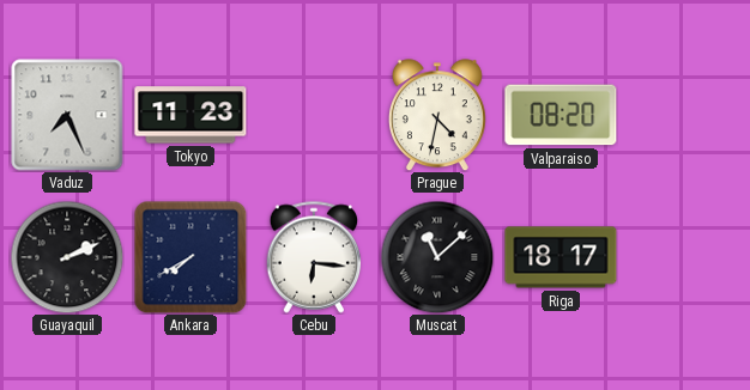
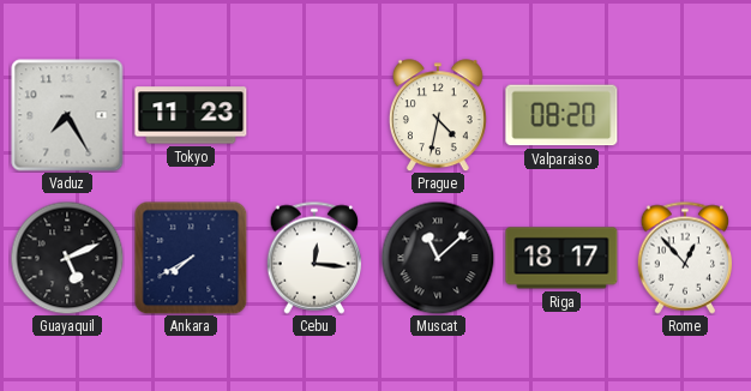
Vaduz: 7:26 -> 7:25
Guayaquil: 2:11 -> 5:11
Cebu: 6:16 -> 12:16
Rome: none -> 12:53
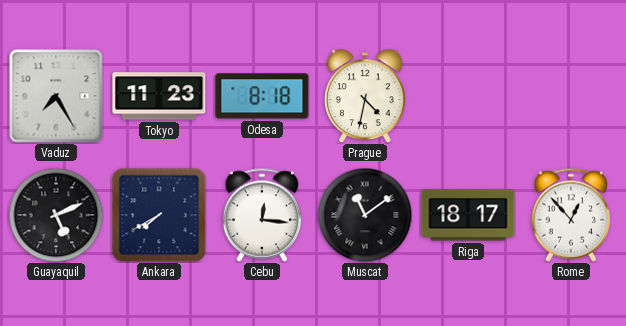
Odesa: none -> 8:18
Valparaiso: 08:20 -> none
Muscat: 11:08 -> 11:09
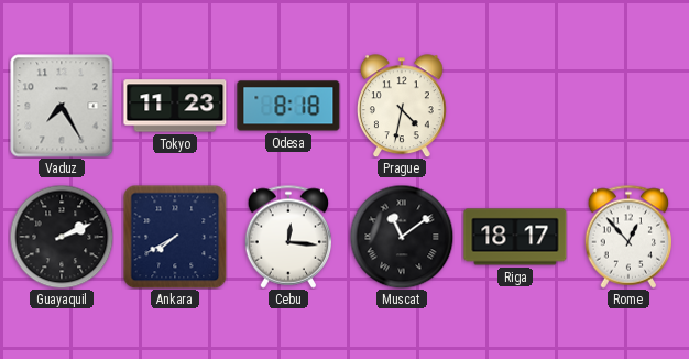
Guayaquil: 5:11 -> 2:11
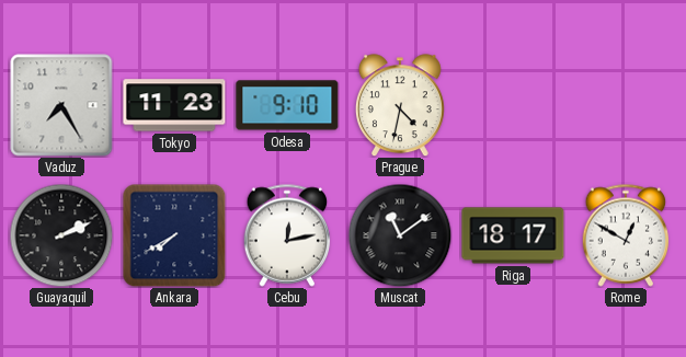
Odesa: 8:18 -> 9:10
Cebu: 12:16 -> 12:13
Rome: 12:53 -> 12:50
